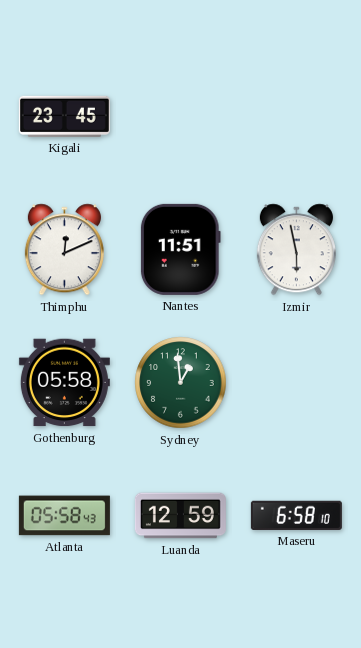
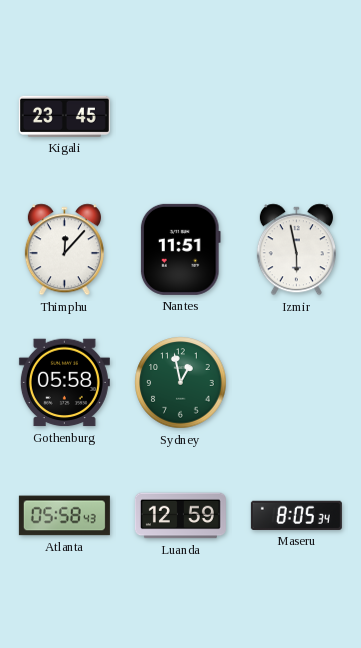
Thimphu: 12:11 -> 12:07
Sydney: 12:59 -> 12:58
Maseru: 6:58 -> 8:05
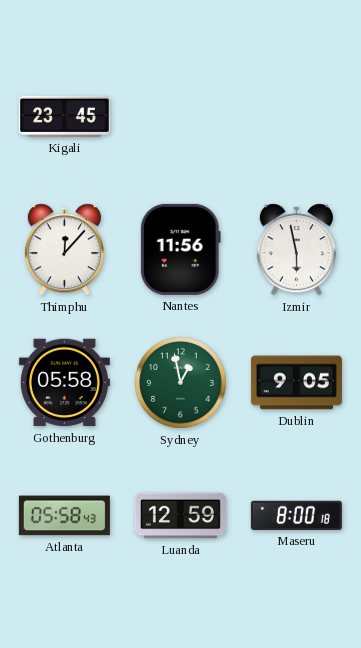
Nantes: 11:51 -> 11:56
Dublin: none -> 9:05
Maseru: 8:05 -> 8:00
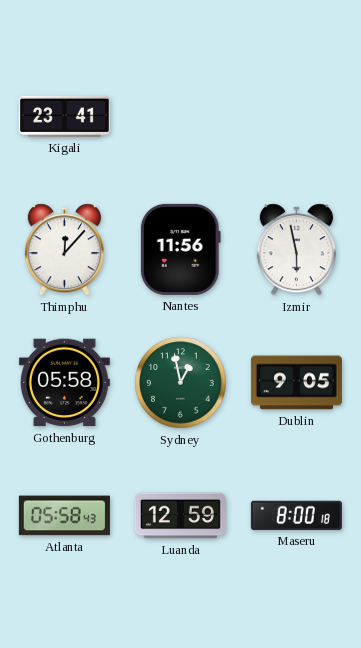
Kigali: 23:45 -> 23:41
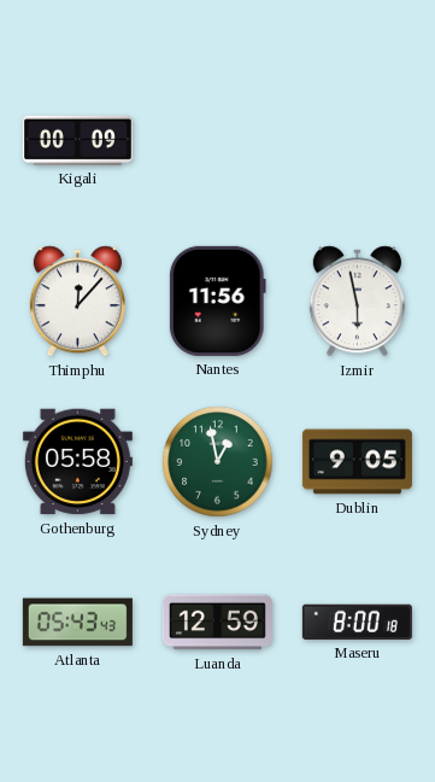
Kigali: 23:41 -> 00:09
Atlanta: 05:58 -> 05:43
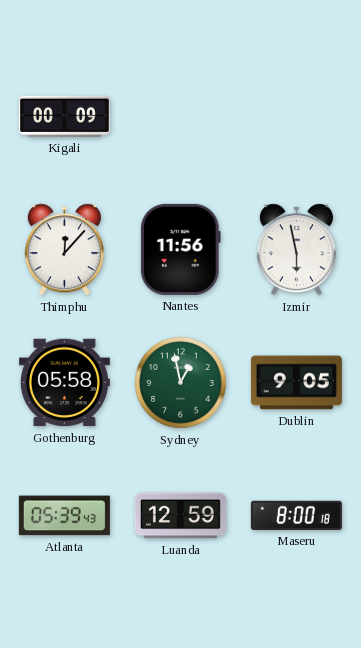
Atlanta: 05:43 -> 05:39
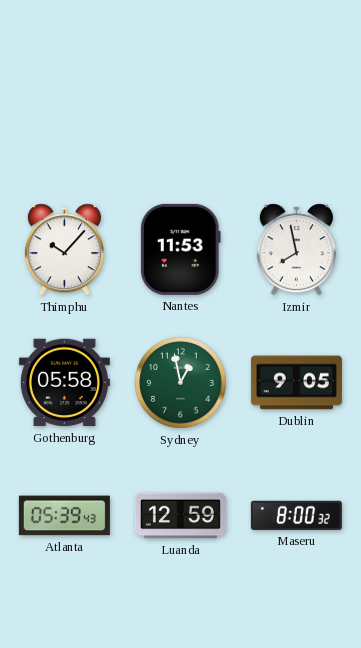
Kigali: 00:09 -> none
Thimphu: 12:07 -> 10:07
Nantes: 11:56 -> 11:53
Izmir: 5:58 -> 7:58
Maseru: 8:00:18 -> 8:00:32
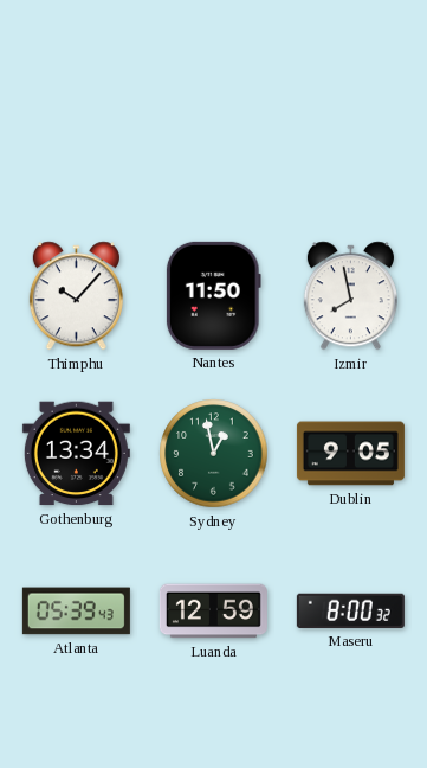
Nantes: 11:53 -> 11:50
Gothenburg: 05:58 -> 13:34
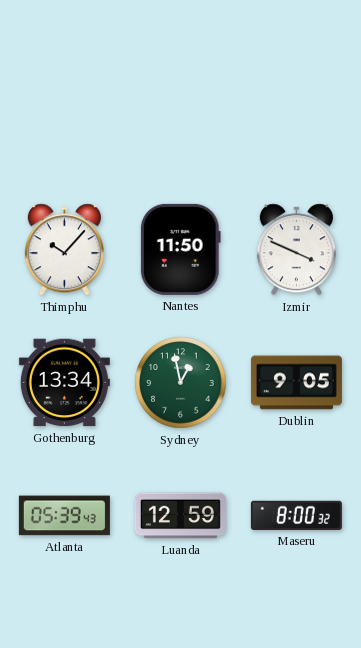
Izmir: 7:58 -> 3:49
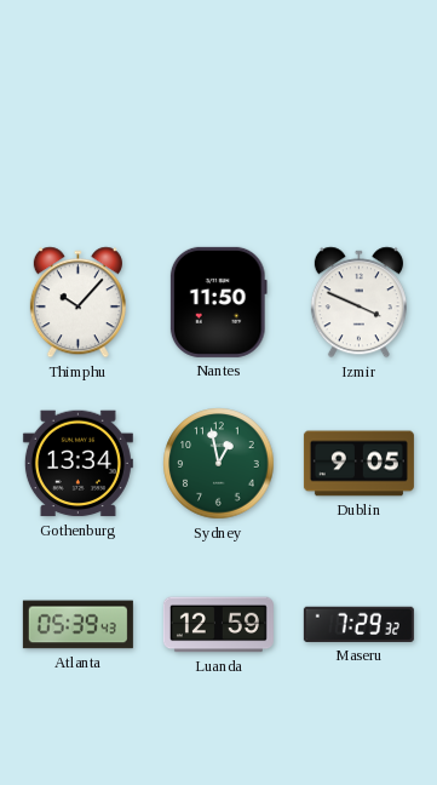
Maseru: 8:00 -> 7:29
